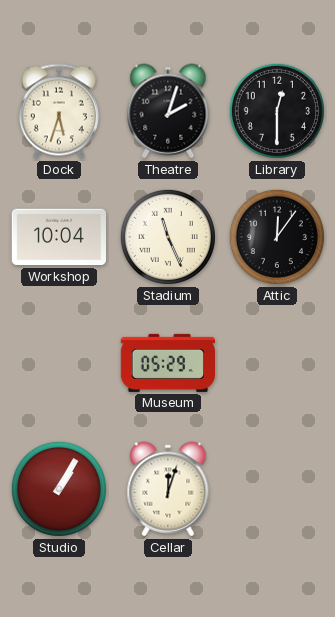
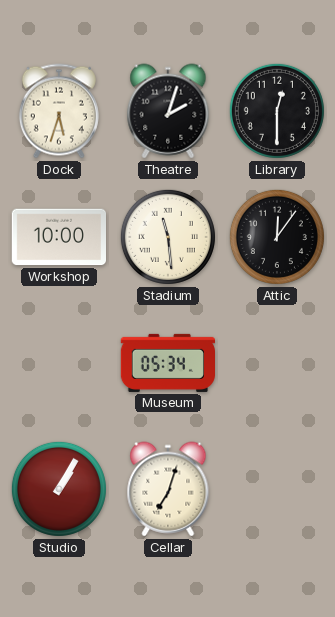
Workshop: 10:04 -> 10:00
Stadium: 11:26 -> 11:29
Museum: 05:29 -> 05:34
Cellar: 12:03 -> 7:03
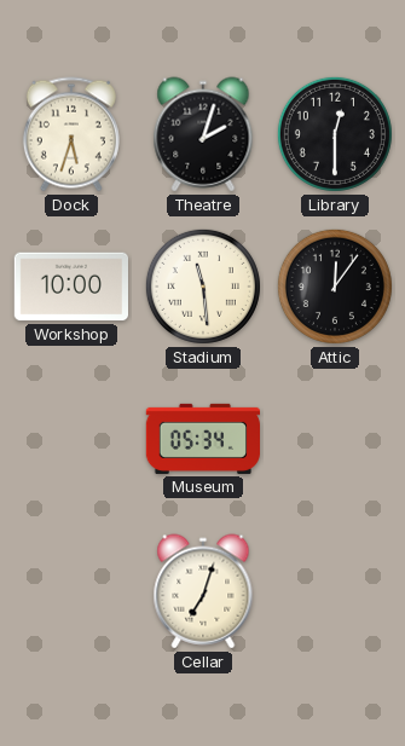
Studio: 1:05 -> none
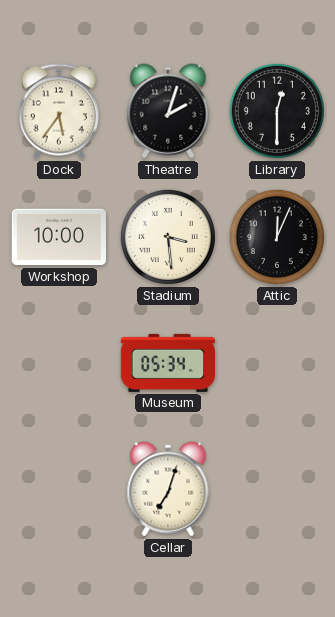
Dock: 5:33 -> 5:36
Stadium: 11:29 -> 3:29
Attic: 12:06 -> 12:04
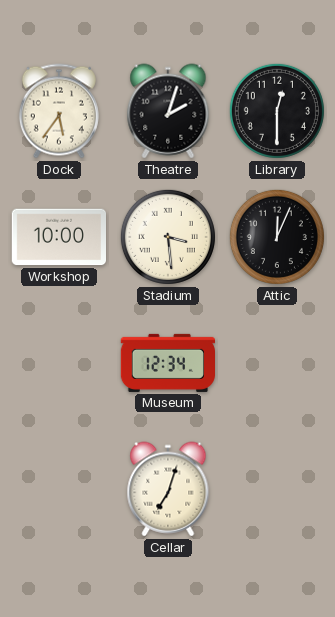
Museum: 05:34 -> 12:34
